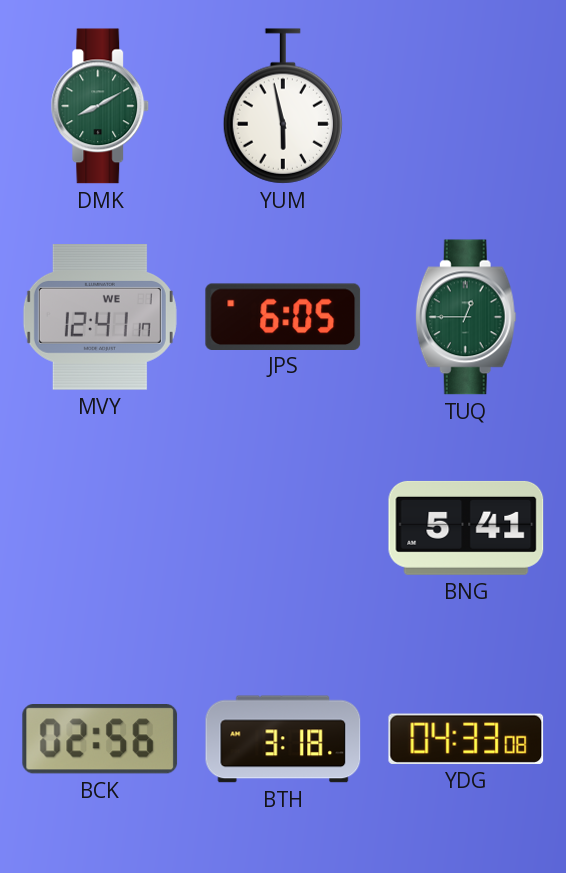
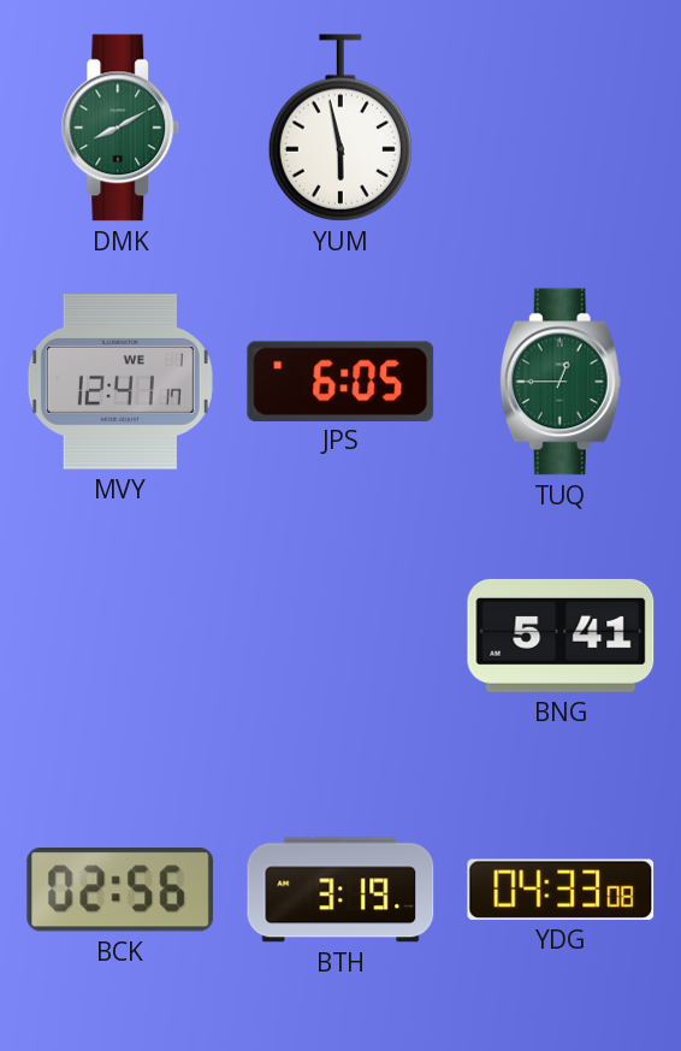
BTH: 3:18 -> 3:19
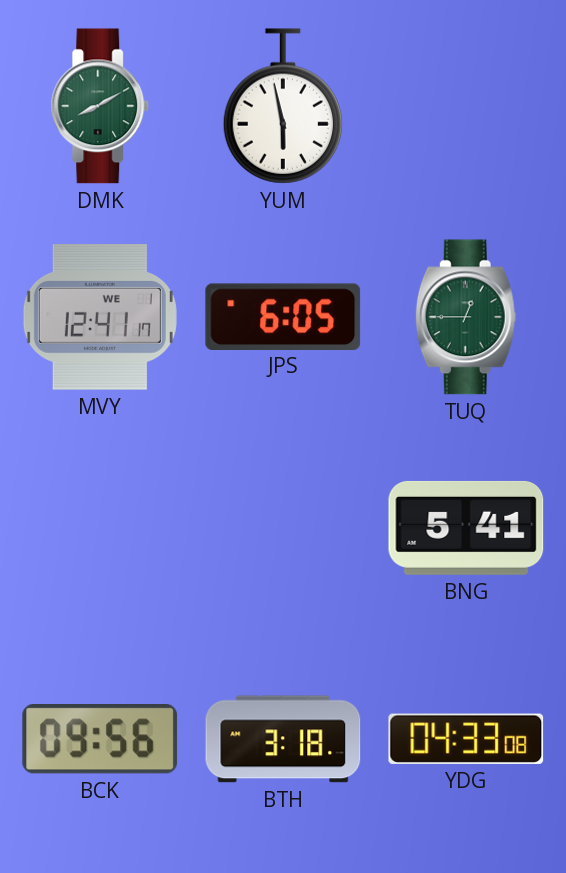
BCK: 02:56 -> 09:56
BTH: 3:19 -> 3:18
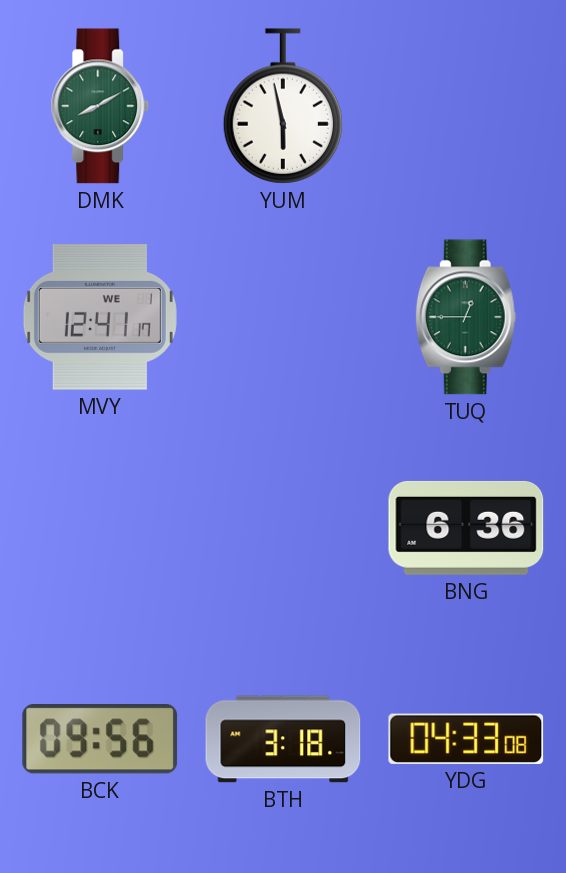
JPS: 6:05 -> none
BNG: 5:41 -> 6:36
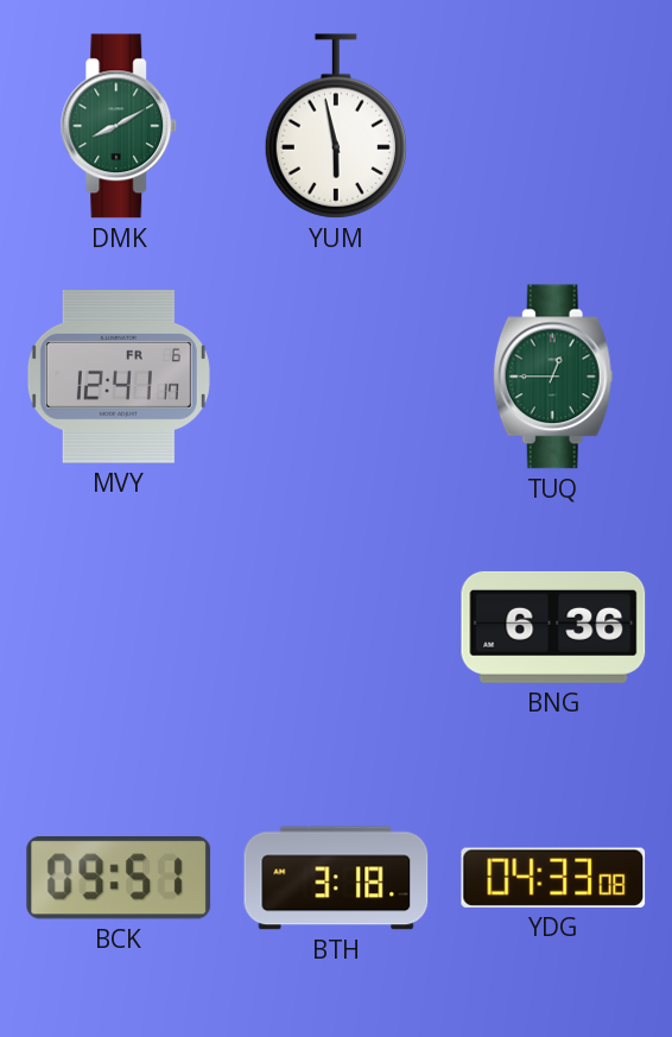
MVY date: WE 1 -> FR 6
BCK: 09:56 -> 09:51
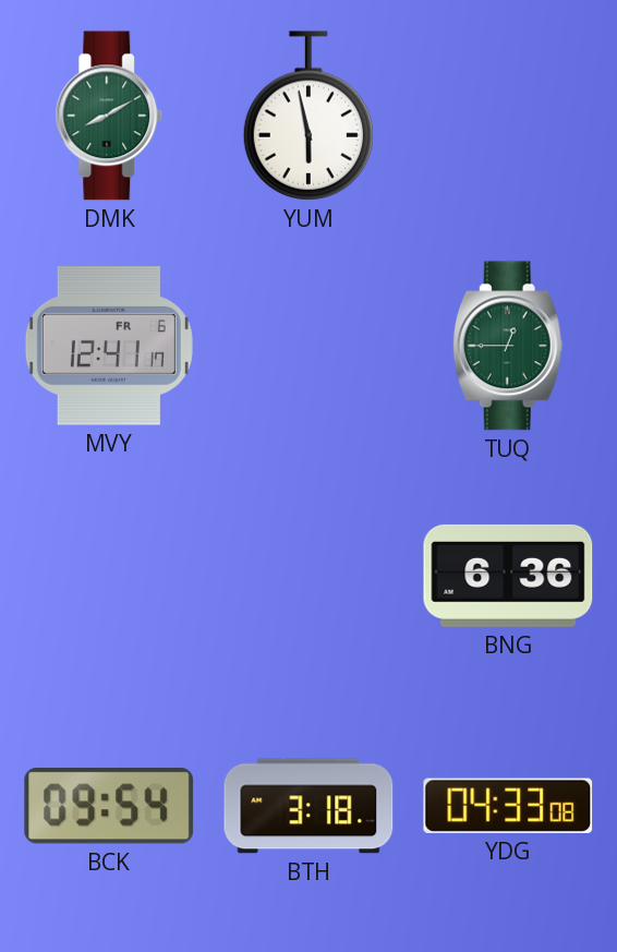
BCK: 09:51 -> 09:54
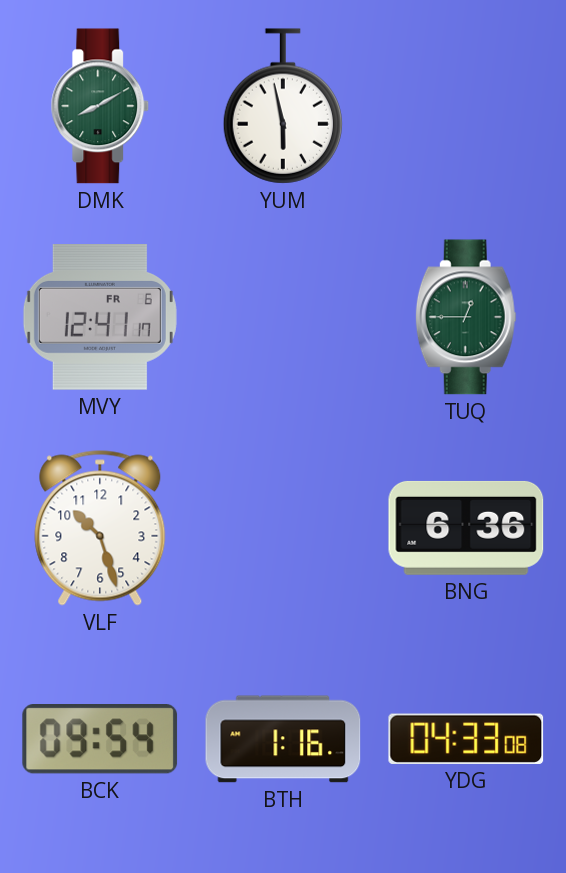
VLF: none -> 10:27
BTH: 3:18 -> 1:16
